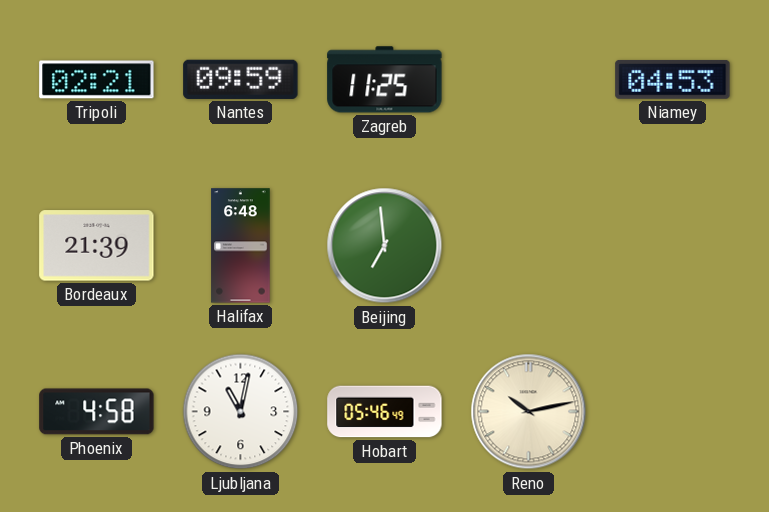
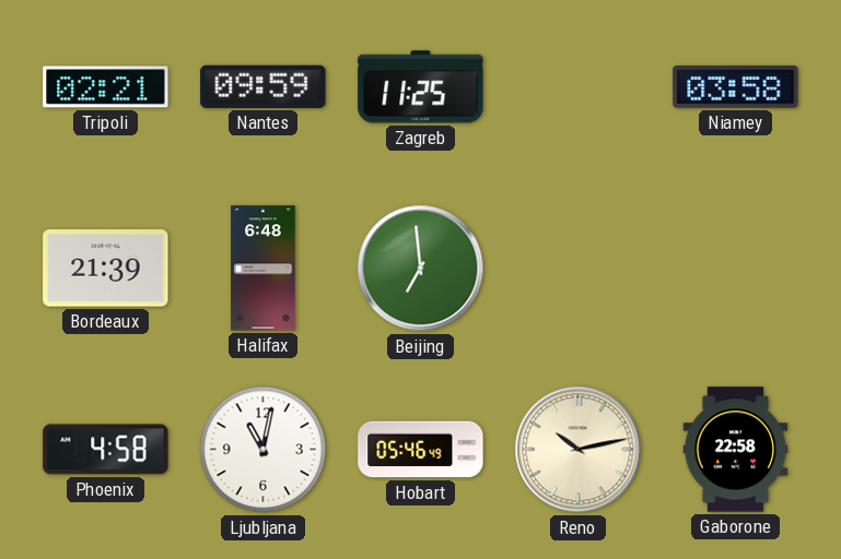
Niamey: 04:53 -> 03:58
Gaborone: none -> 22:58
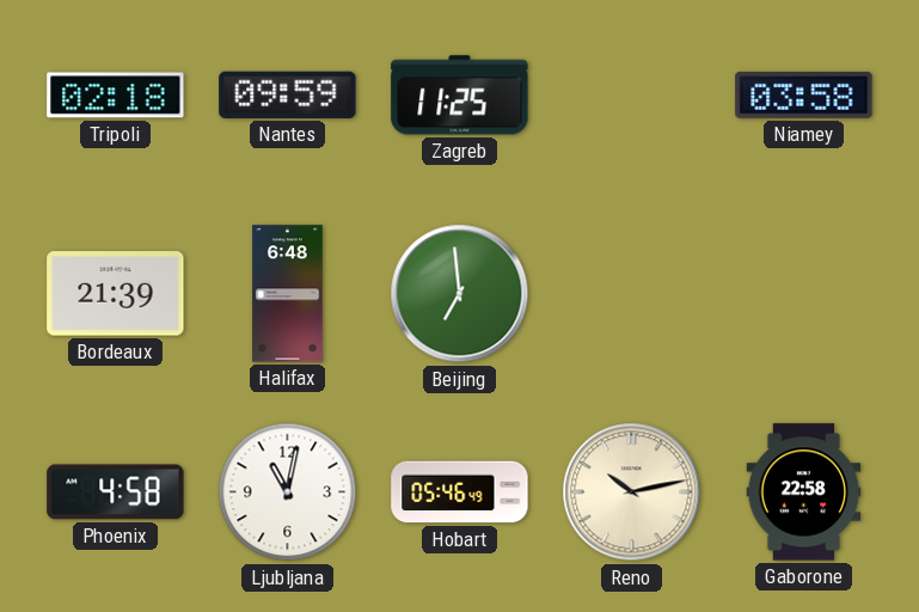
Tripoli: 02:21 -> 02:18
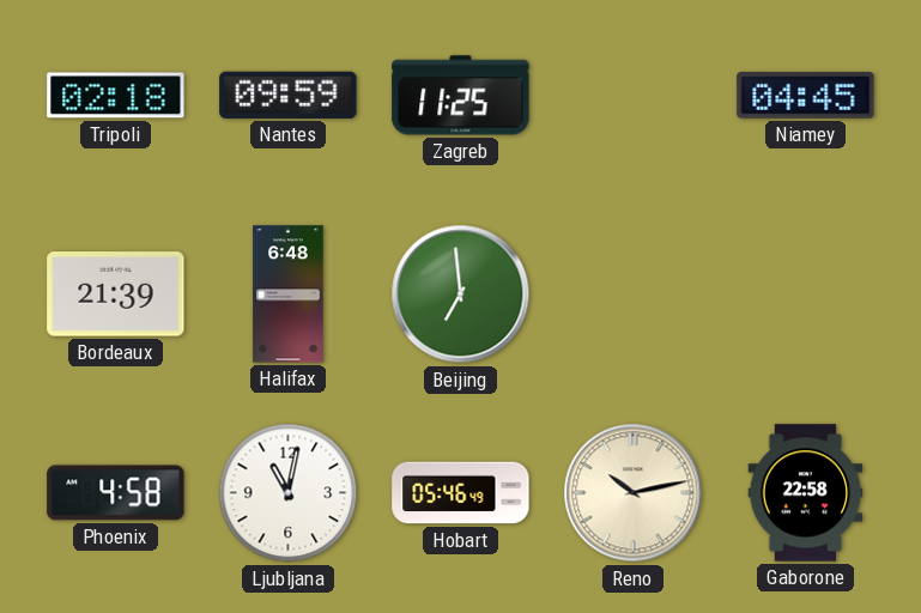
Niamey: 03:58 -> 04:45
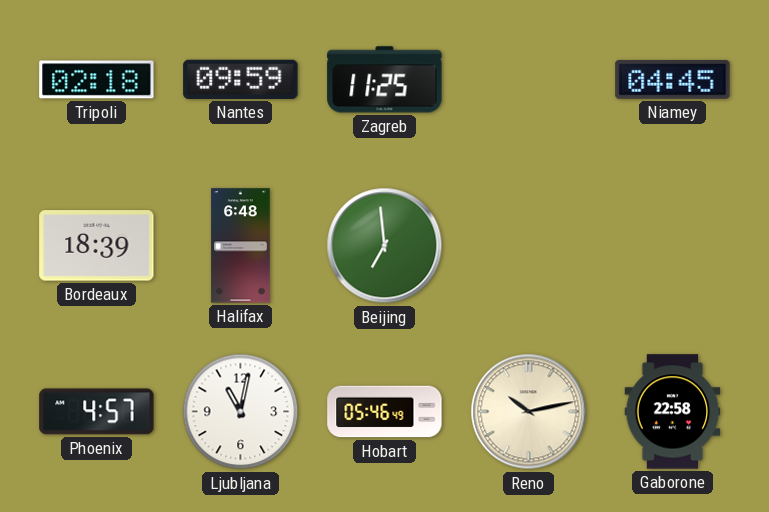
Bordeaux: 21:39 -> 18:39
Phoenix: 4:58 -> 4:57
